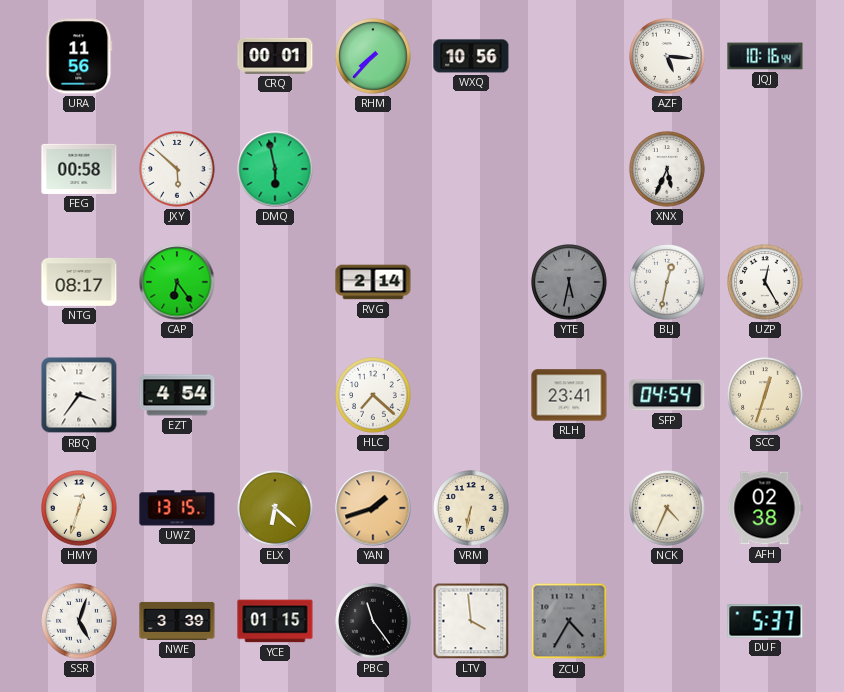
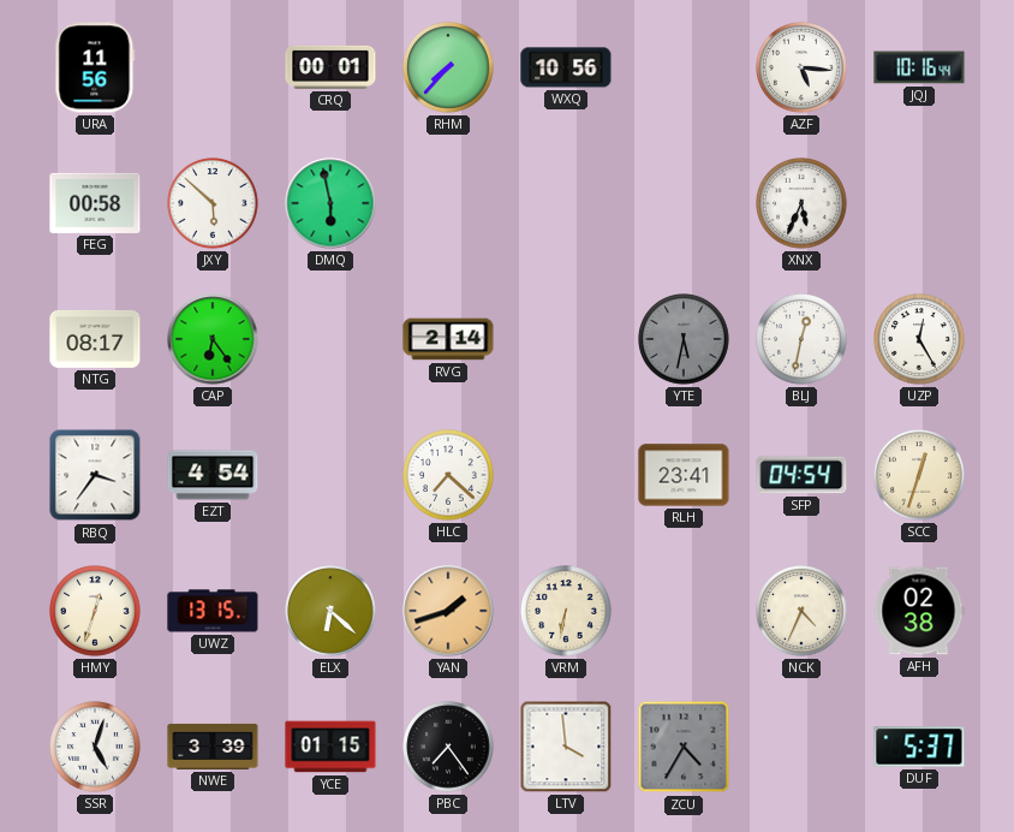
PBC: 11:24 -> 7:24
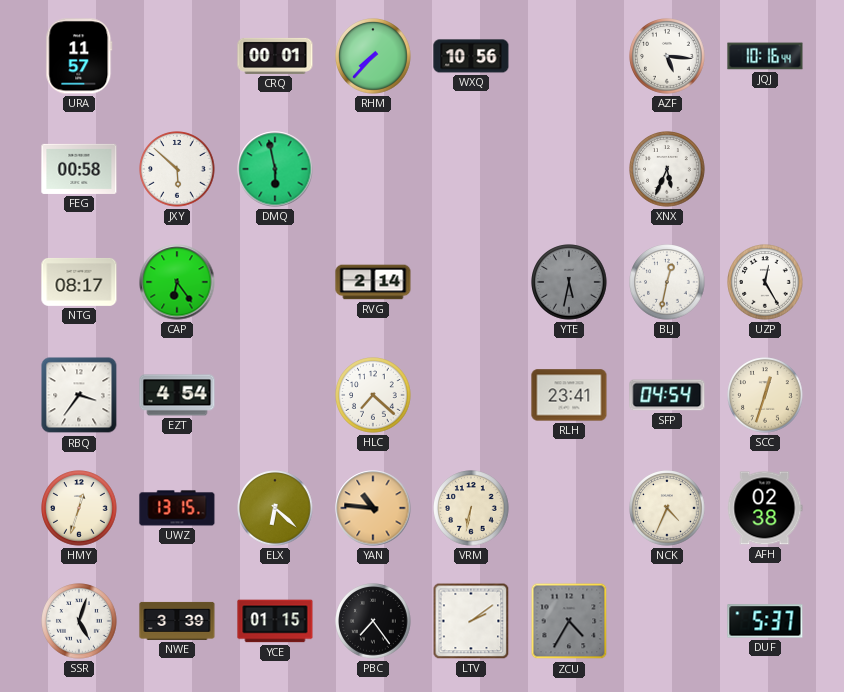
URA: 11:56 -> 11:57
YAN: 1:42 -> 10:46
LTV: 3:59 -> 2:09
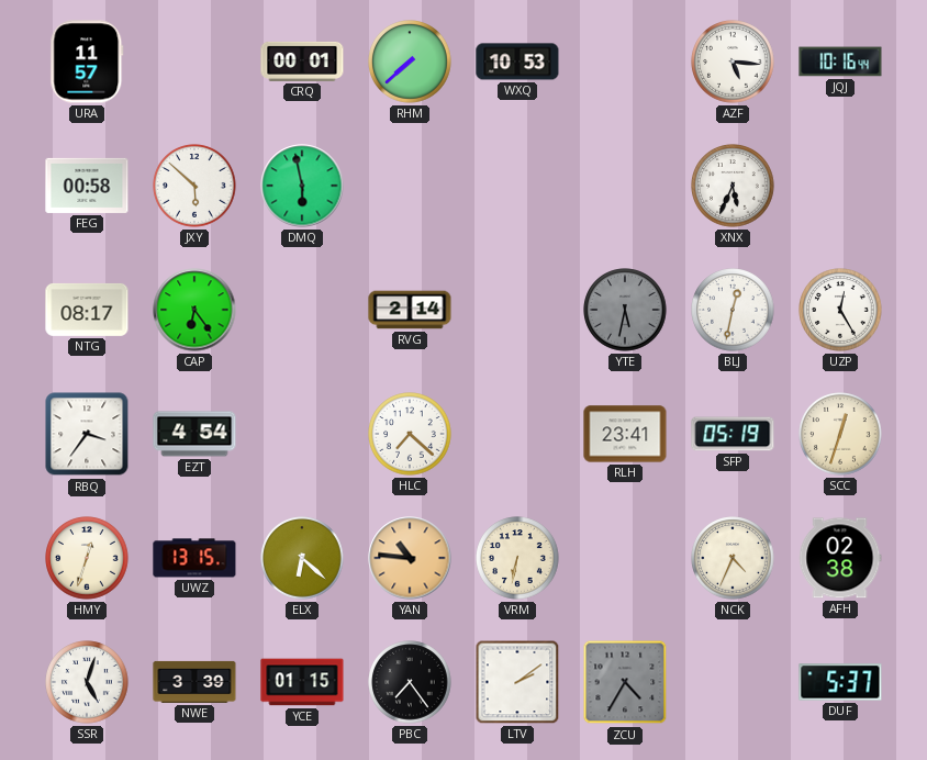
RHM: 7:37 -> 7:38
WXQ: 10:56 -> 10:53
SFP: 04:54 -> 05:19
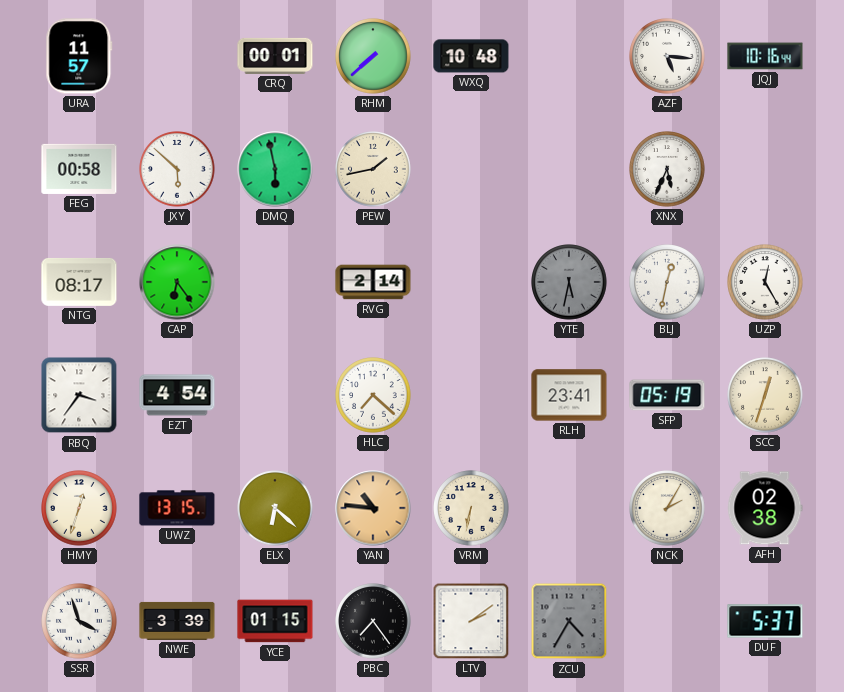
WXQ: 10:53 -> 10:48
PEW: none -> 1:43
NCK: 4:34 -> 2:05
SSR: 5:03 -> 3:57
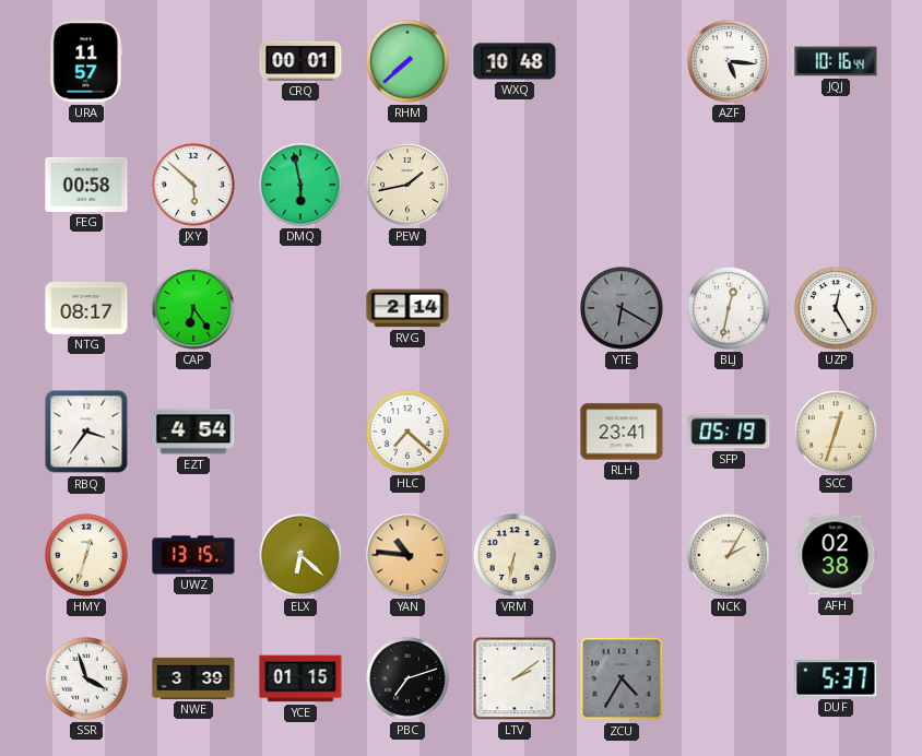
XNX: 5:34 -> none
YTE: 5:32 -> 6:20
PBC: 7:24 -> 7:12
